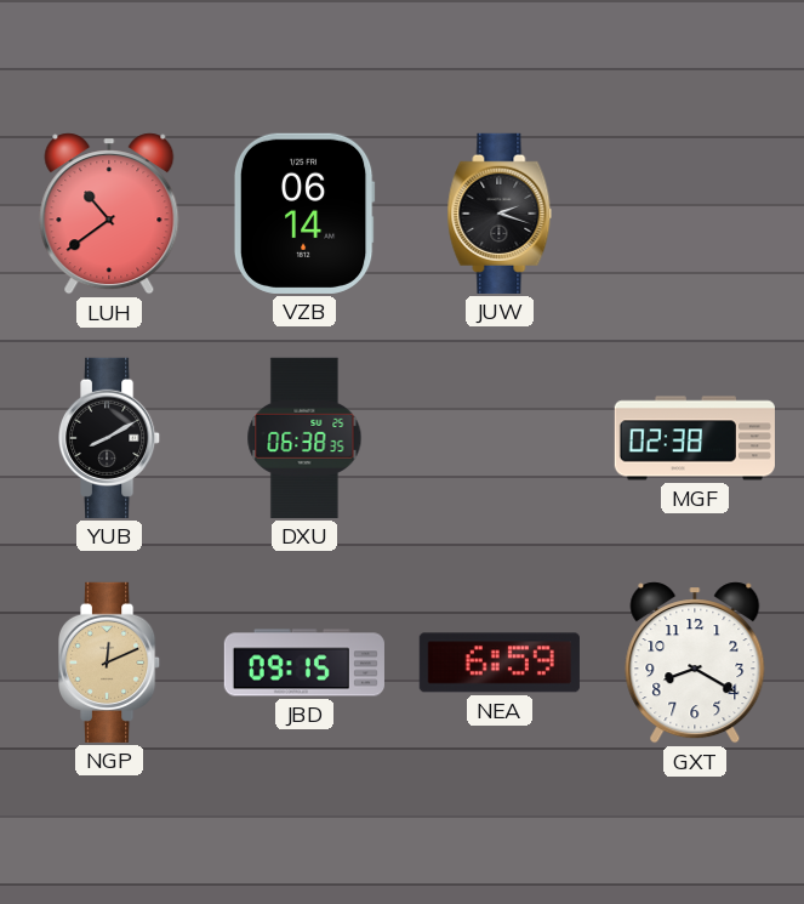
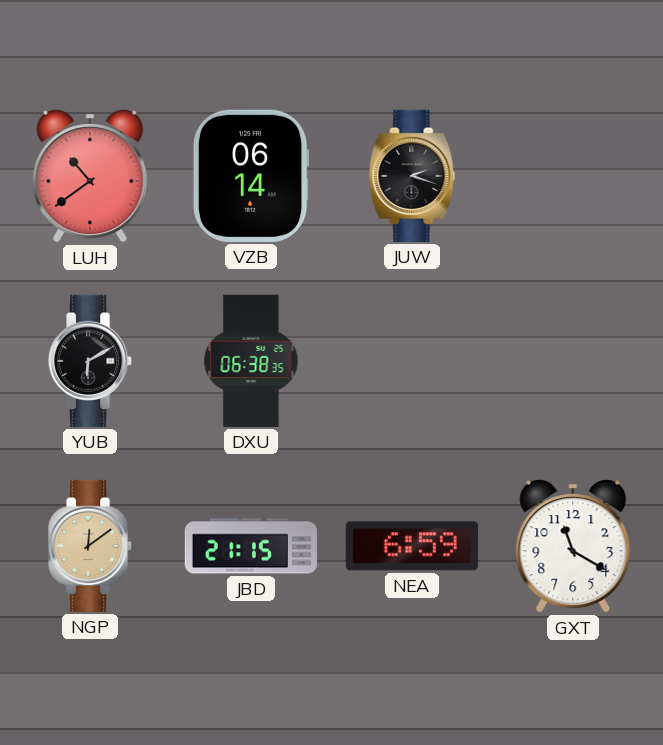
YUB: 8:10 -> 6:10
MGF: 02:38 -> none
NGP: 12:11 -> 12:09
JBD: 09:15 -> 21:15
GXT: 8:20 -> 11:20
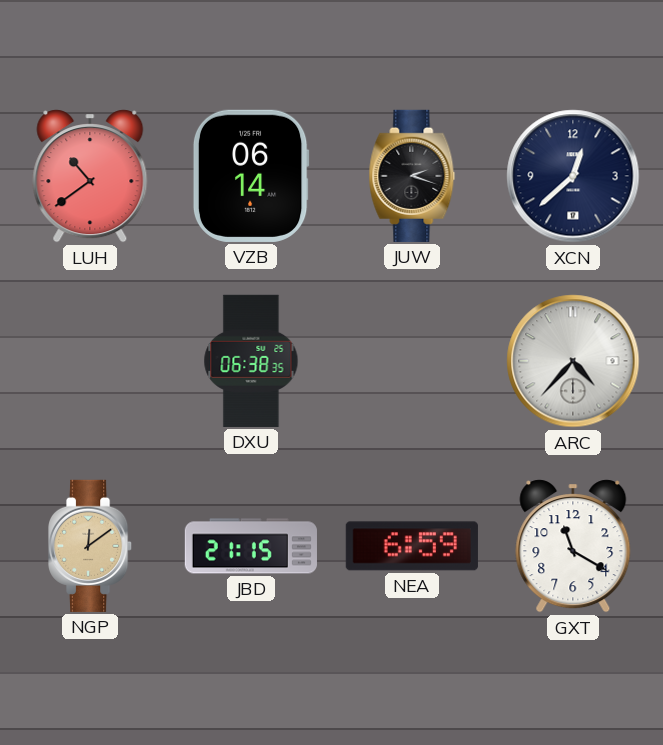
XCN: none -> 12:38
YUB: 6:10 -> none
ARC: none -> 4:37
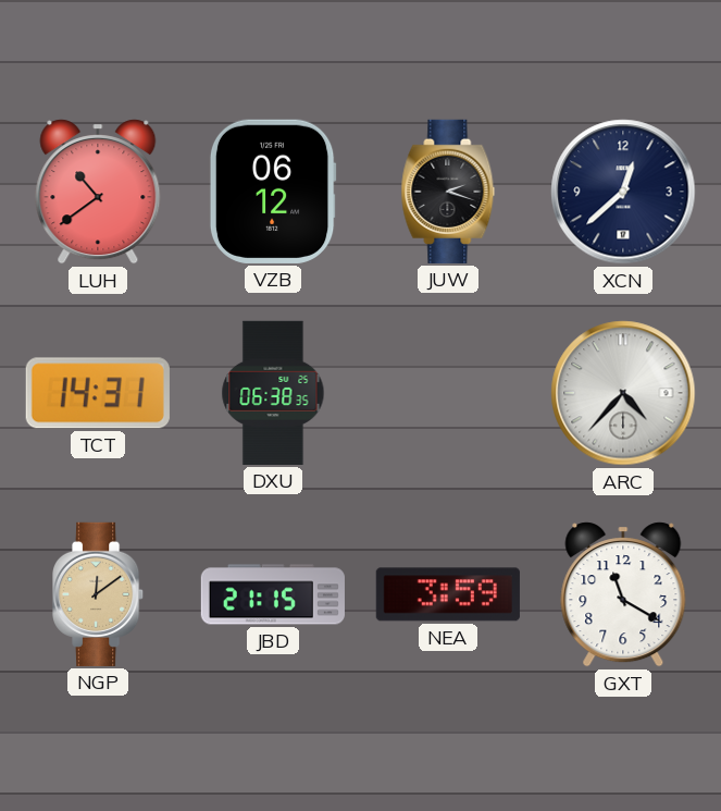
VZB: 06:14 -> 06:12
TCT: none -> 14:31
NEA: 6:59 -> 3:59
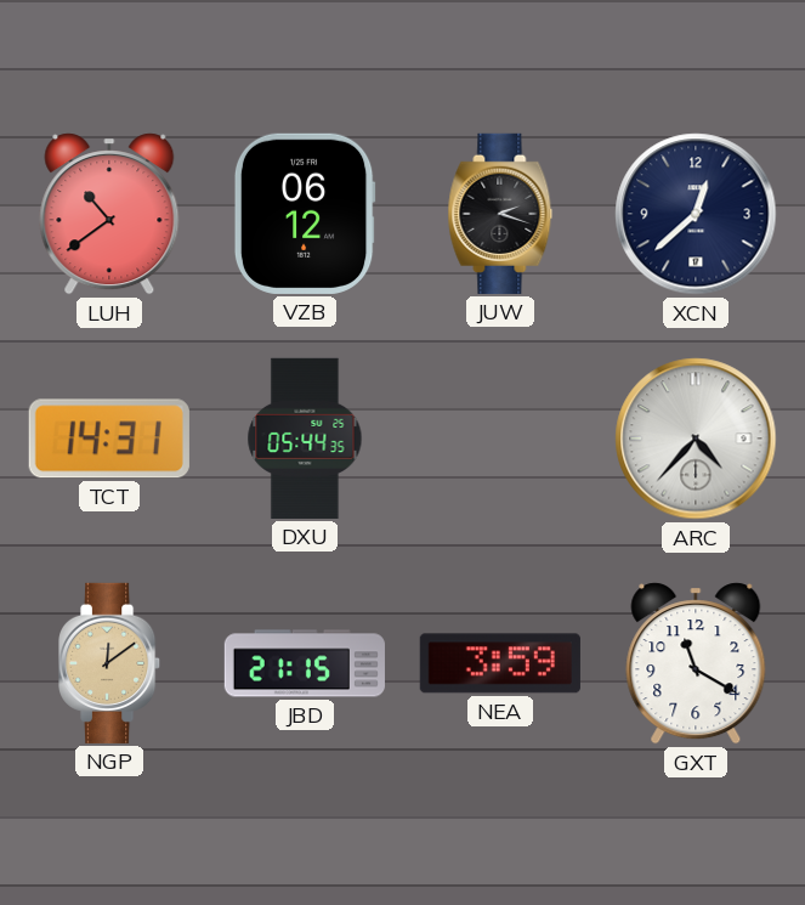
DXU: 06:38 -> 05:44
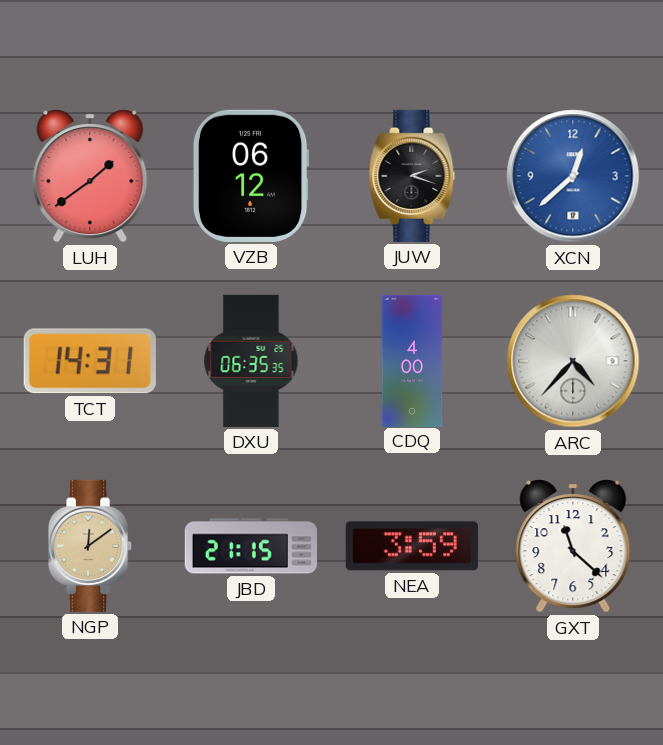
LUH: 10:39 -> 1:39
XCN dial: navy -> blue
DXU: 05:44 -> 06:35
CDQ: none -> 4:00
GXT: 11:20 -> 11:22
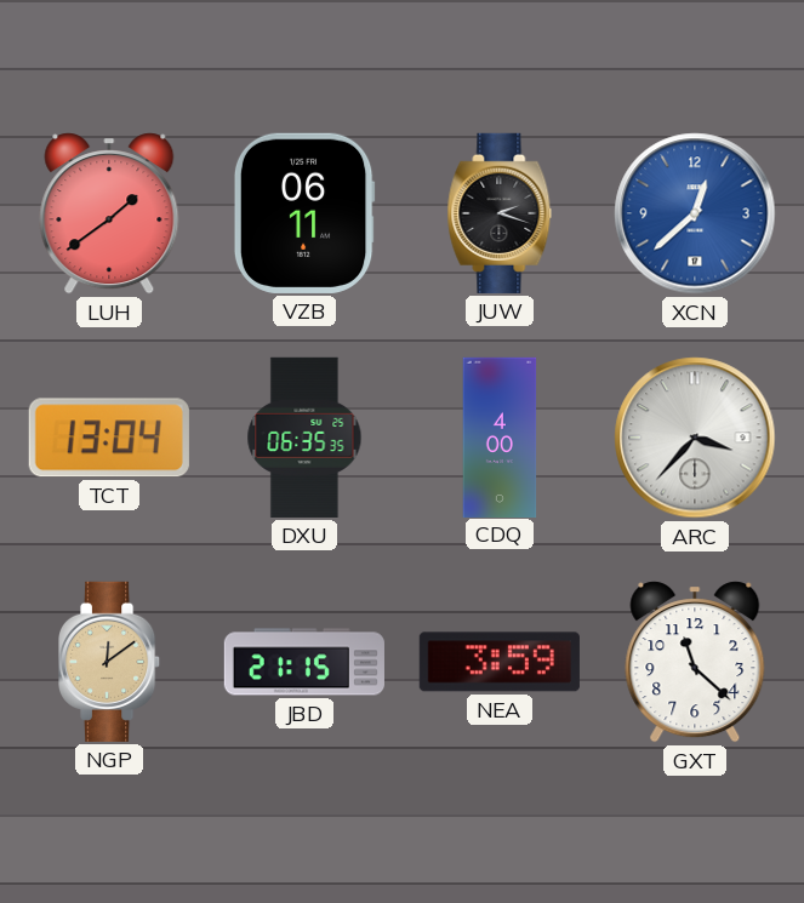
VZB: 06:12 -> 06:11
TCT: 14:31 -> 13:04
ARC: 4:37 -> 3:37
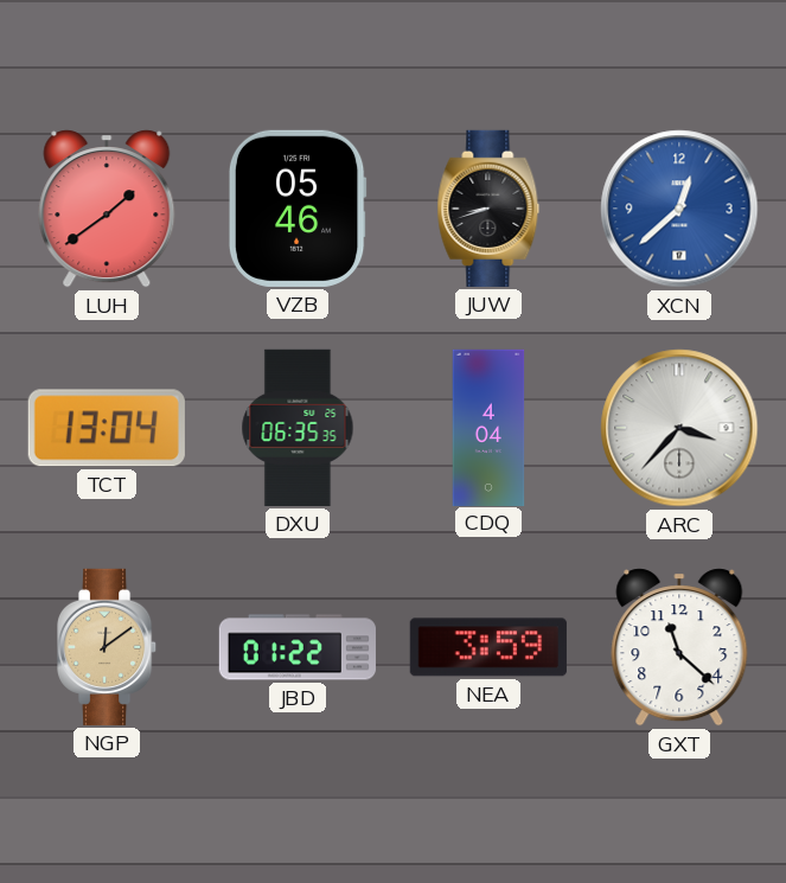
VZB: 06:11 -> 05:46
JUW: 2:18 -> 8:42
CDQ: 4:00 -> 4:04
JBD: 21:15 -> 01:22
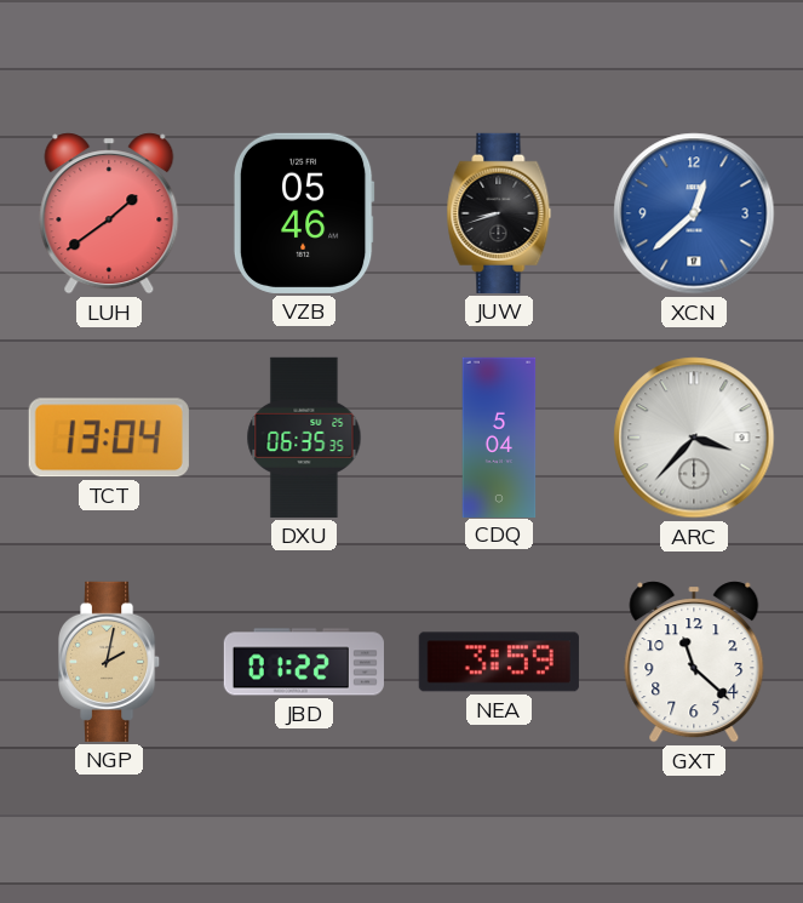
CDQ: 4:04 -> 5:04
NGP: 12:09 -> 2:02
